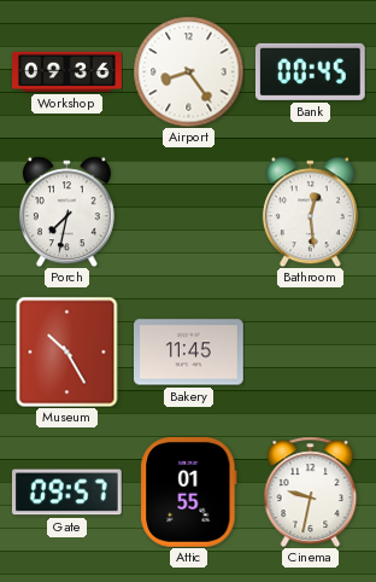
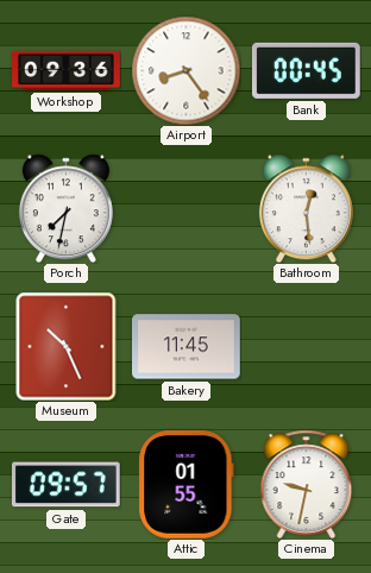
Museum: 10:25 -> 10:26
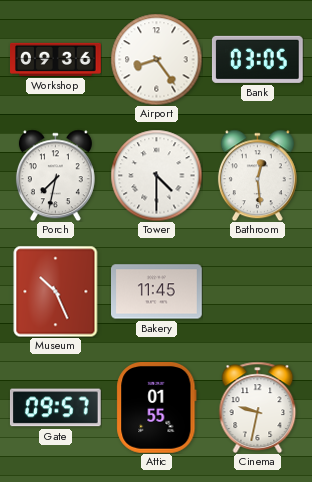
Bank: 00:45 -> 03:05
Tower: none -> 4:30
